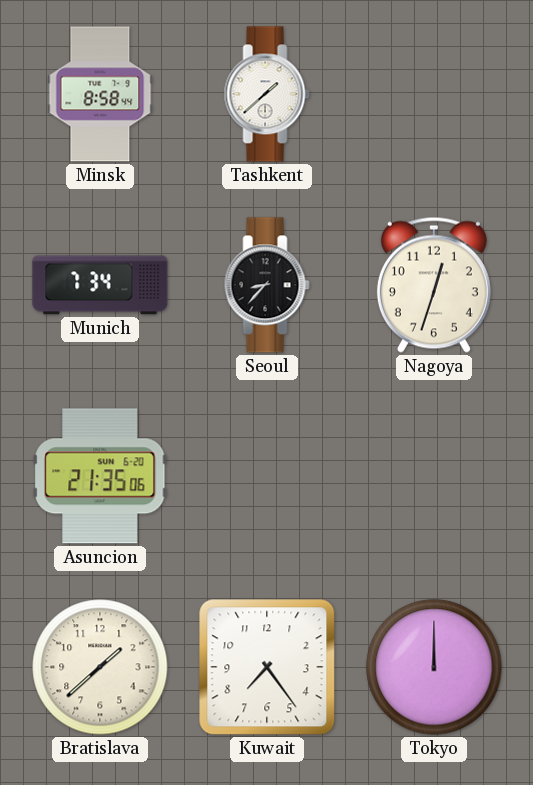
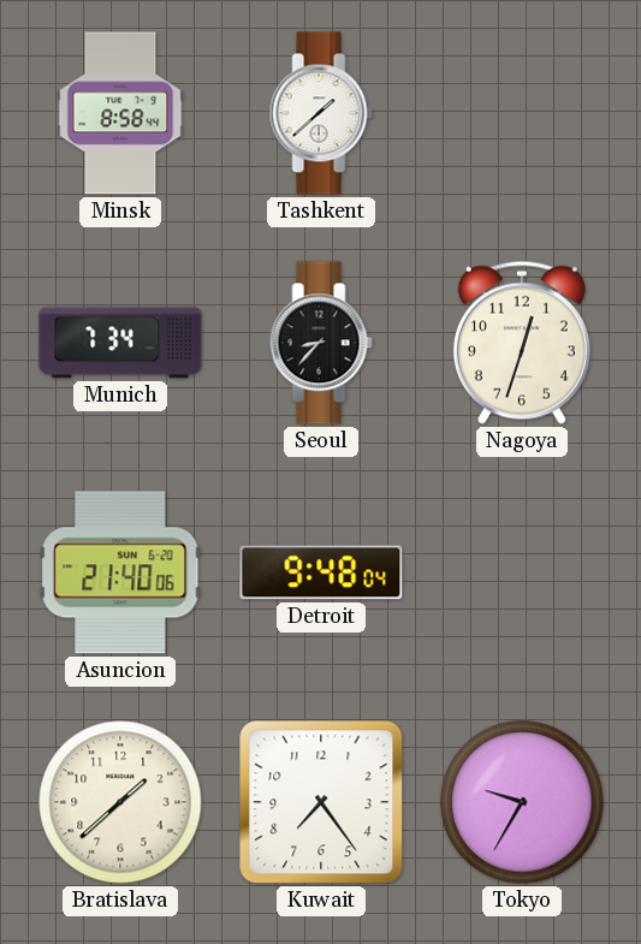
Asuncion: 21:35 -> 21:40
Detroit: none -> 9:48
Tokyo: 12:00 -> 9:35
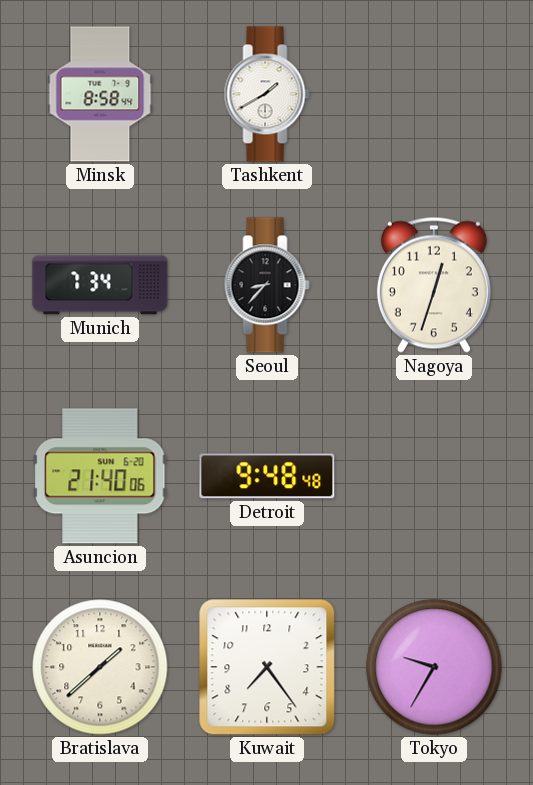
Tashkent: 1:38 -> 1:40
Detroit: 9:48:04 -> 9:48:48
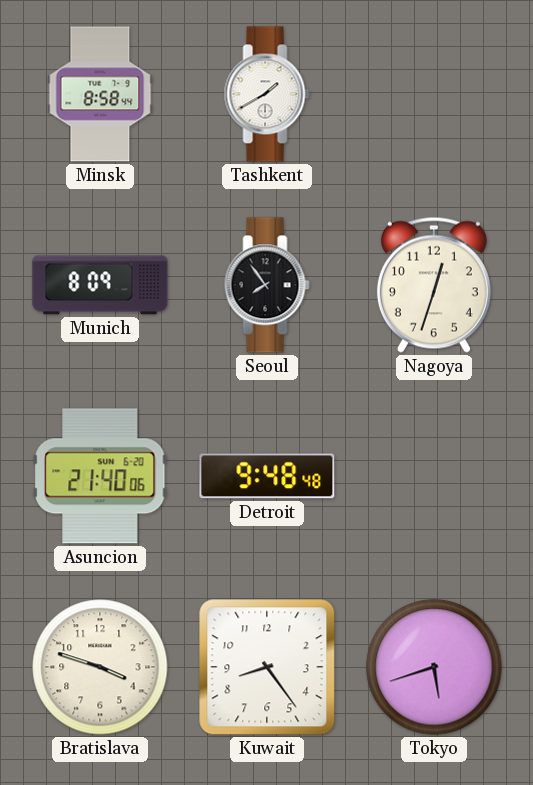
Munich: 7:34 -> 8:09
Seoul: 8:37 -> 7:54
Bratislava: 1:38 -> 3:48
Kuwait: 7:24 -> 8:24
Tokyo: 9:35 -> 5:42
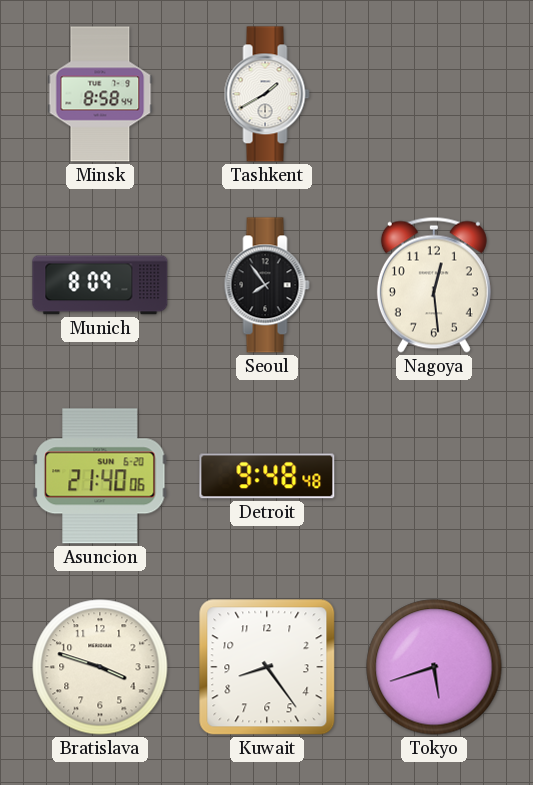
Nagoya: 12:33 -> 12:29
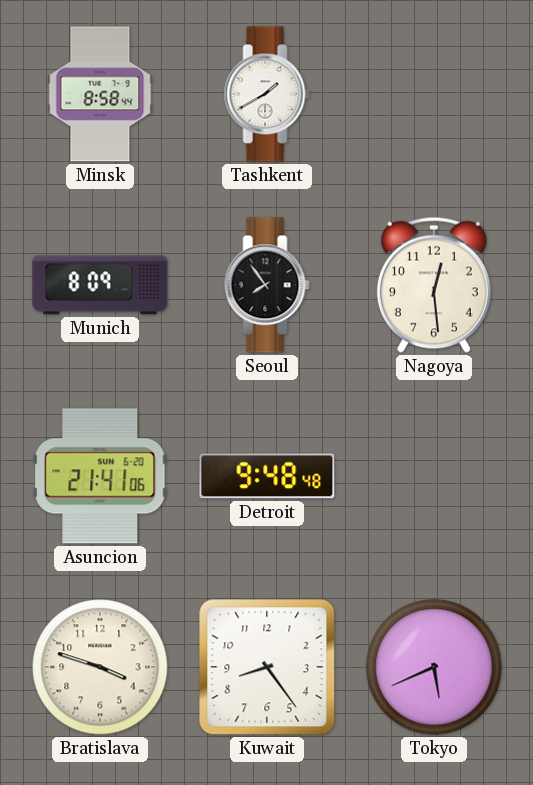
Asuncion: 21:40 -> 21:41
Tokyo: 5:42 -> 5:41
